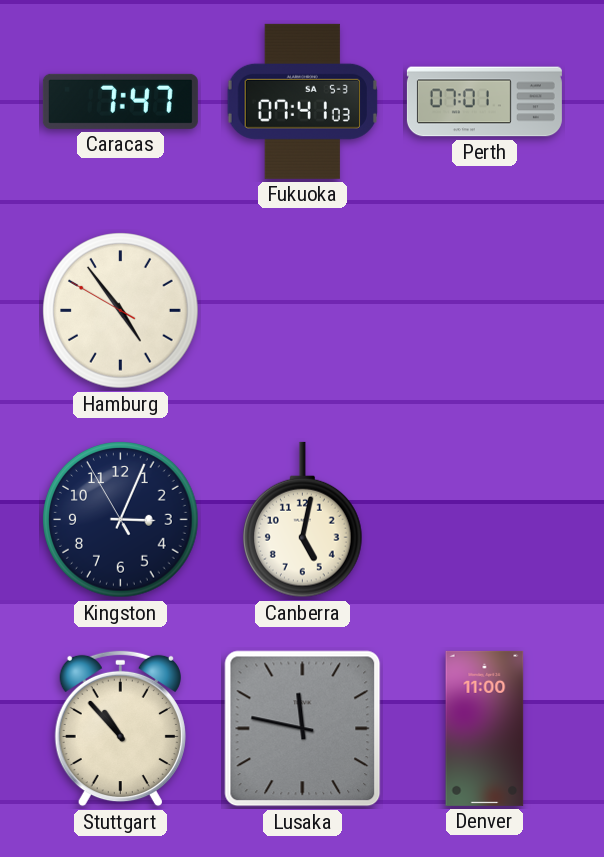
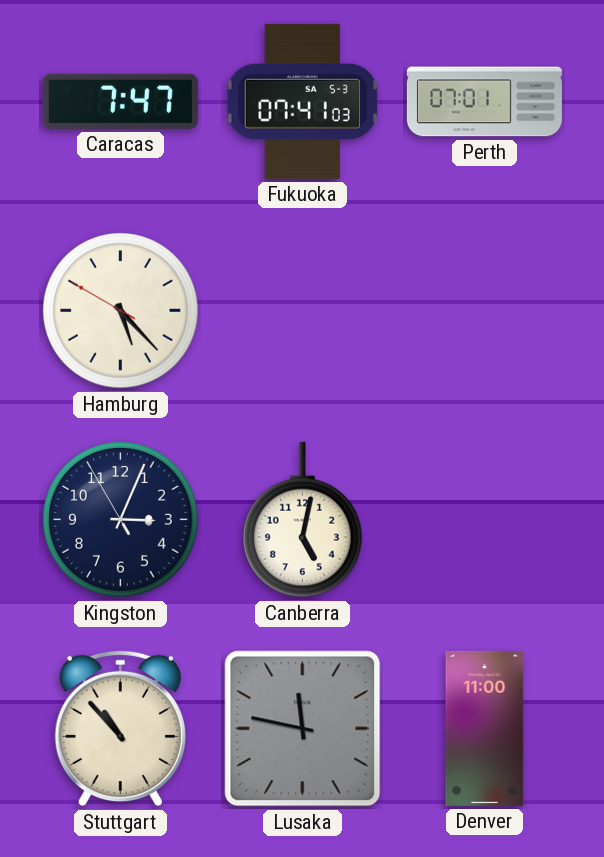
Hamburg: 4:53 -> 5:22
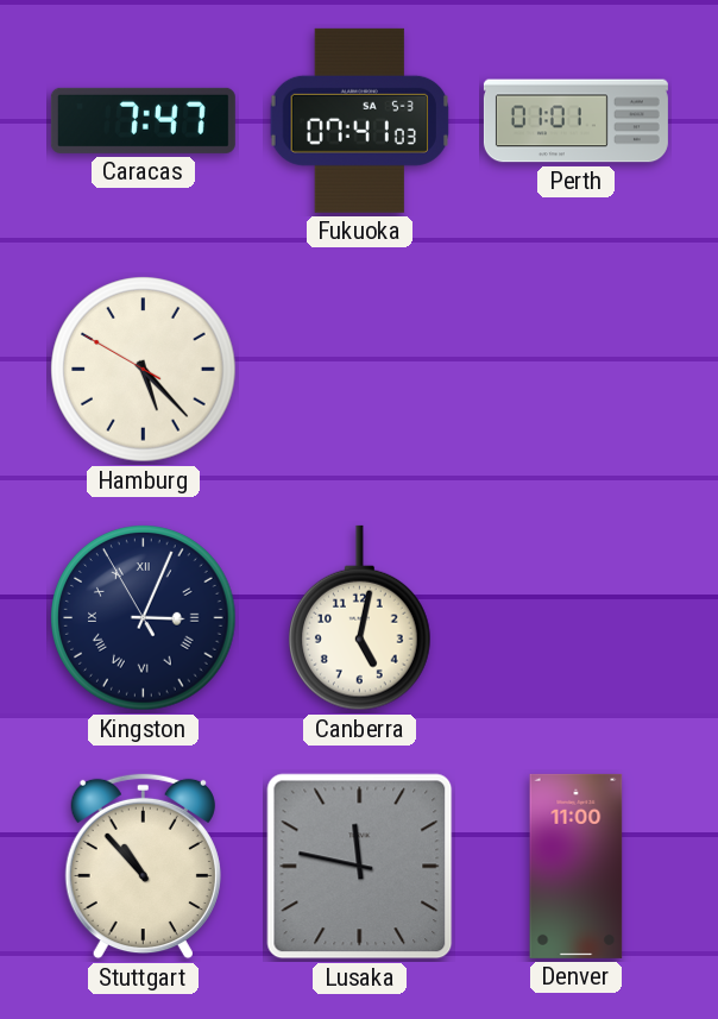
Perth: 07:01 -> 01:01
Kingston numerals: Arabic -> Roman
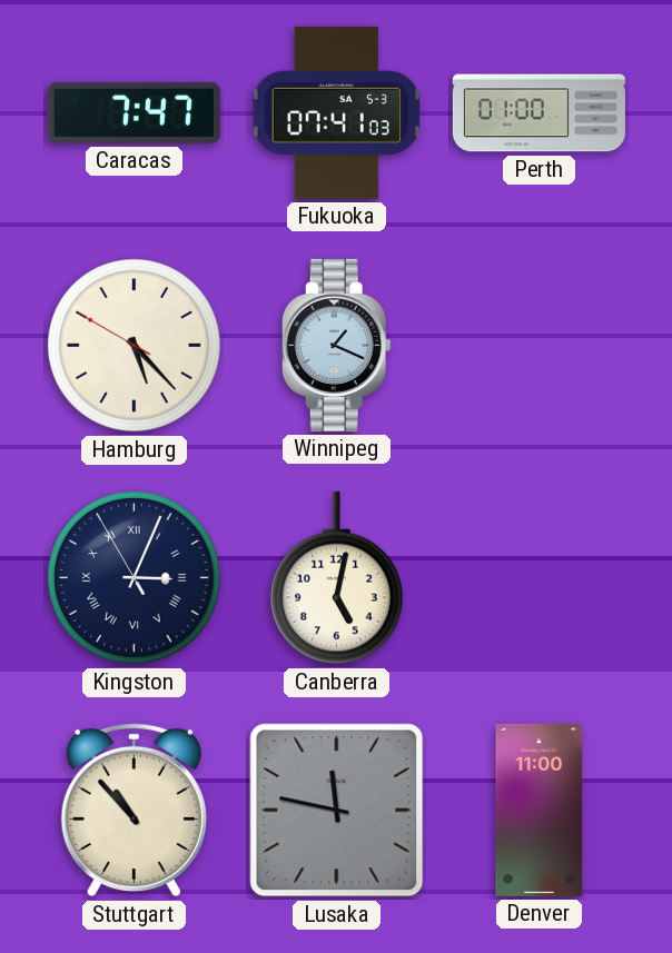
Perth: 01:01 -> 01:00
Winnipeg: none -> 1:19
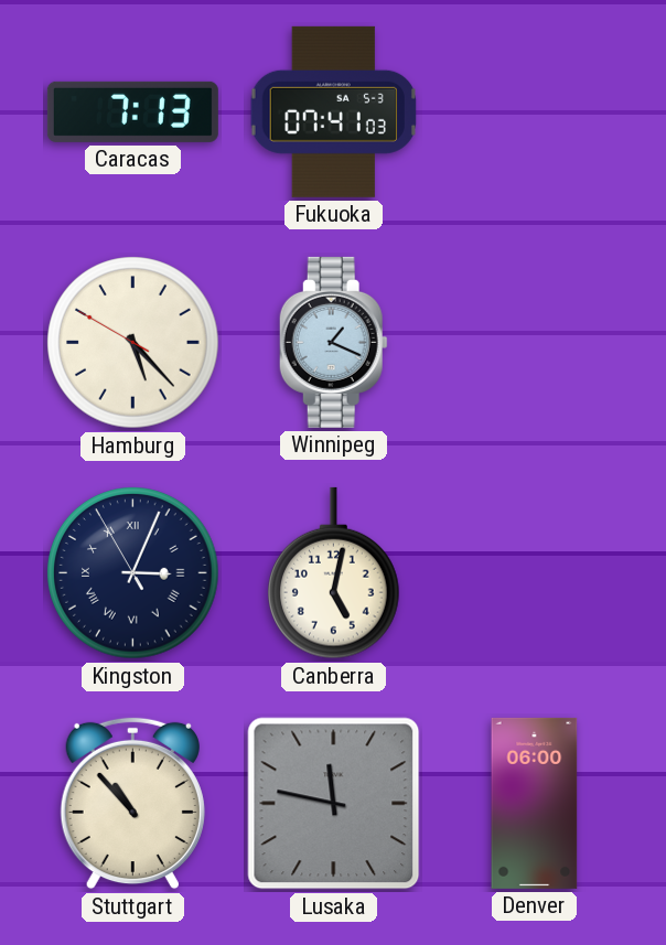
Caracas: 7:47 -> 7:13
Perth: 01:00 -> none
Denver: 11:00 -> 06:00
